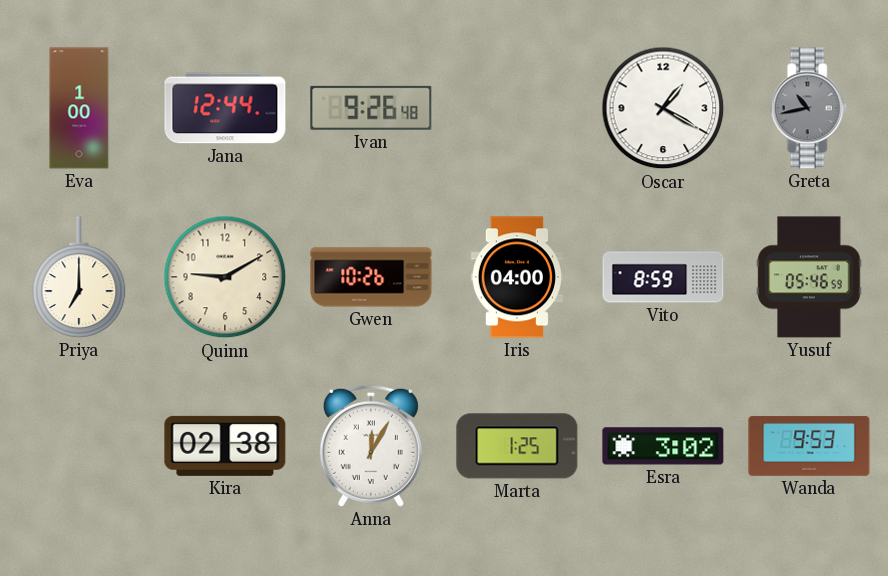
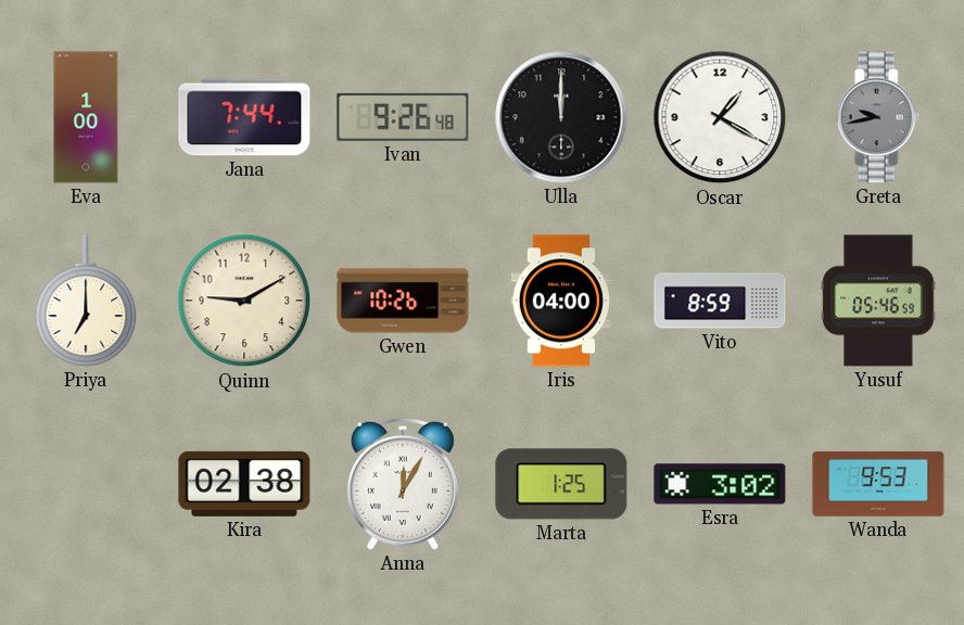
Jana: 12:44 -> 7:44
Ulla: none -> 12:00
Greta: 10:43 -> 9:43
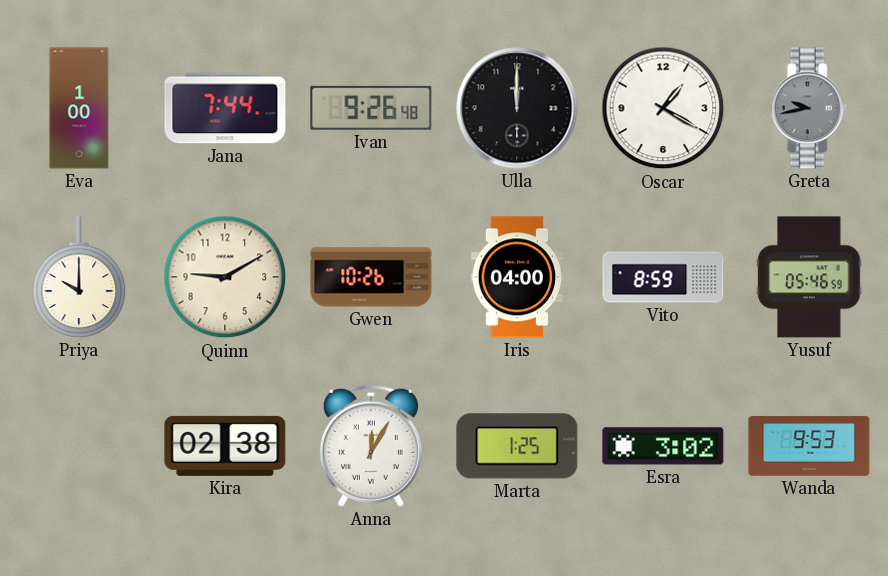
Priya: 7:00 -> 10:00
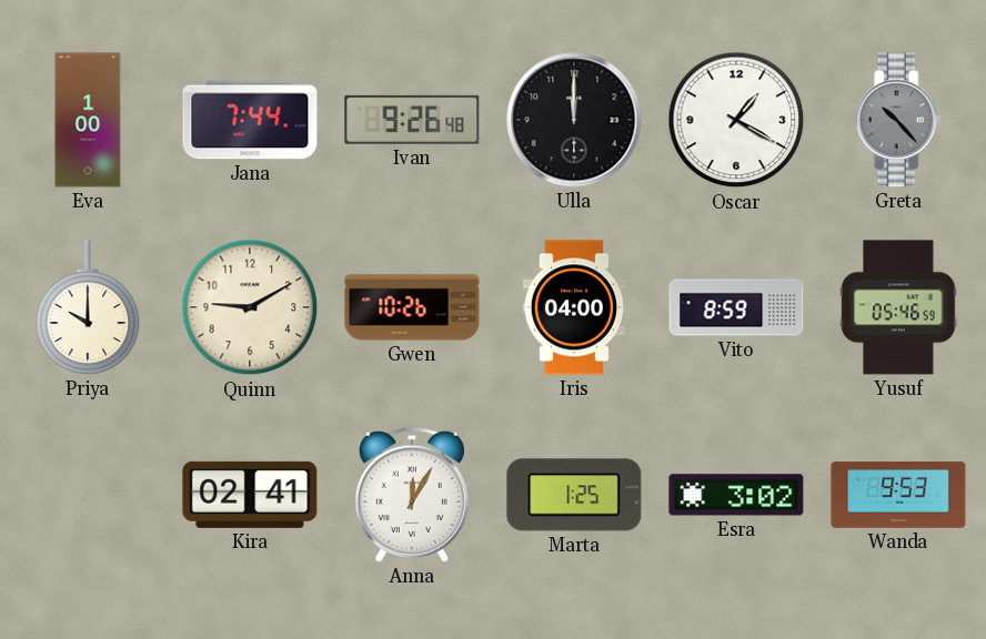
Greta: 9:43 -> 10:23
Kira: 02:38 -> 02:41
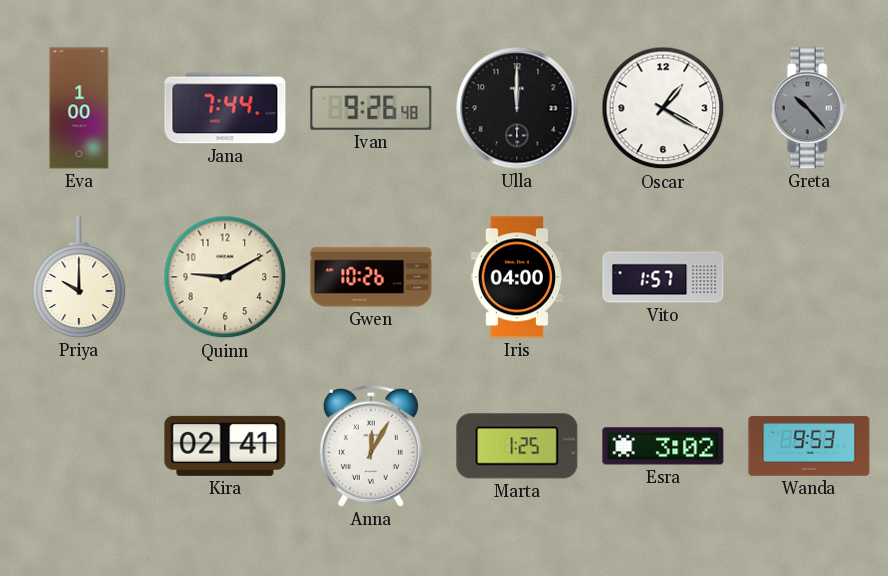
Vito: 8:59 -> 1:57
Yusuf: 05:46 -> none
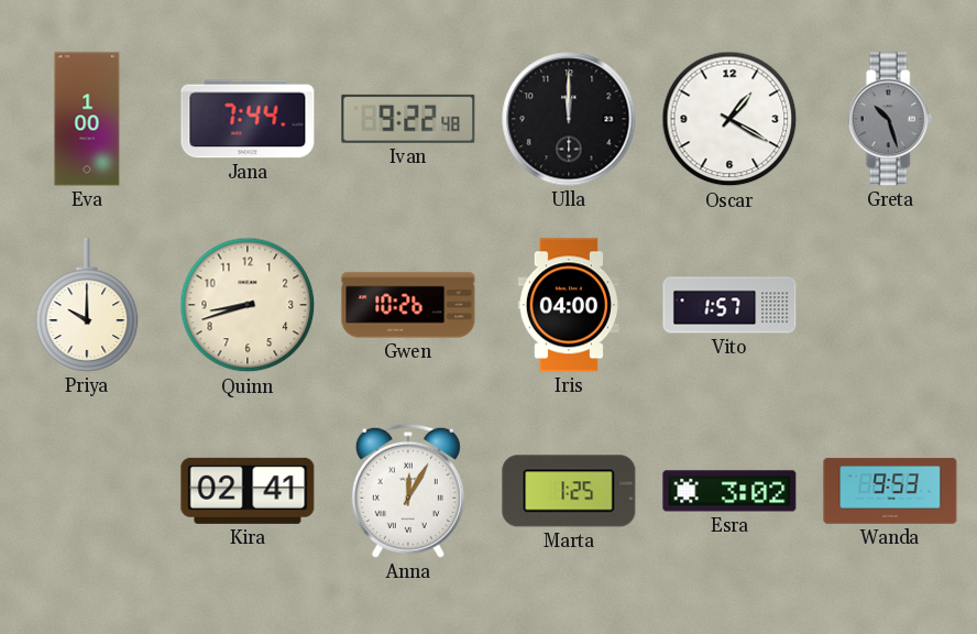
Ivan: 9:26 -> 9:22
Greta: 10:23 -> 10:27
Quinn: 9:10 -> 8:42
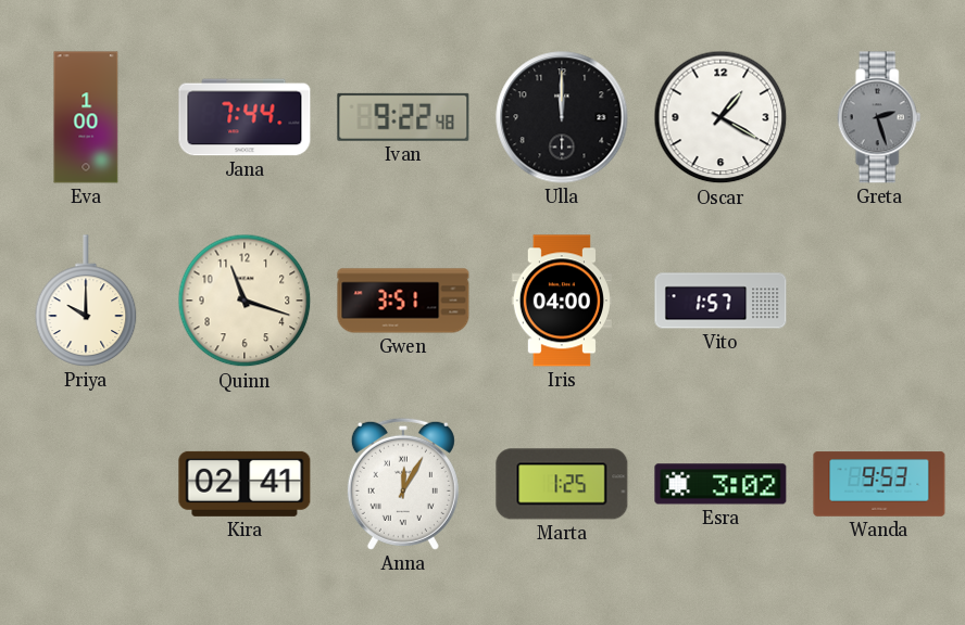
Greta: 10:27 -> 2:27
Quinn: 8:42 -> 11:18
Gwen: 10:26 -> 3:51
